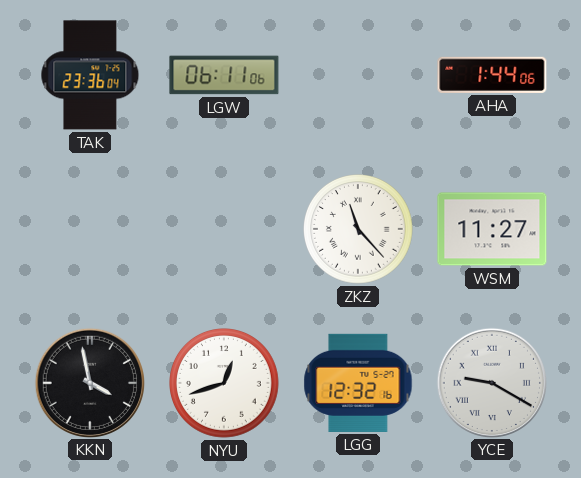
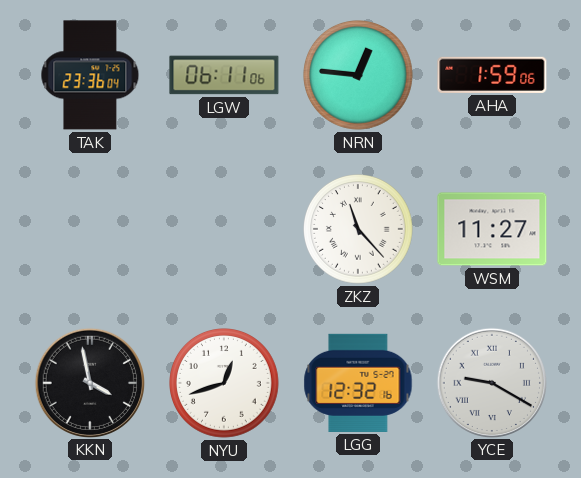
NRN: none -> 12:46
AHA: 1:44 -> 1:59
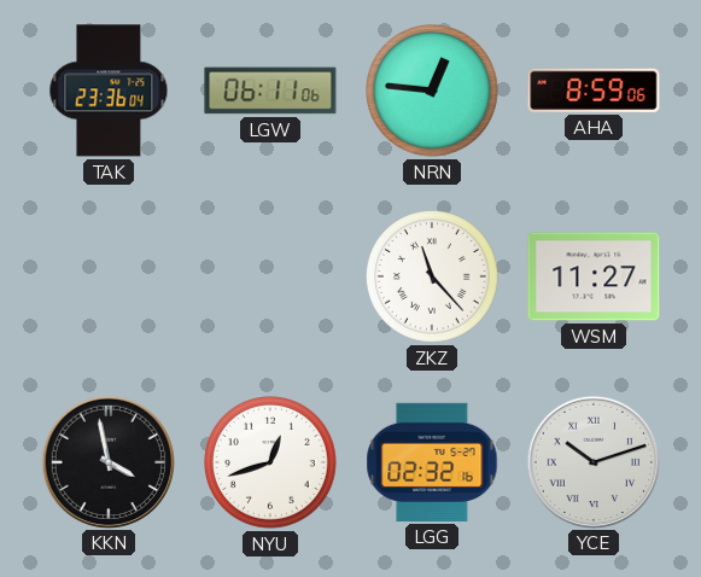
AHA: 1:59 -> 8:59
LGG: 12:32 -> 02:32
YCE: 9:20 -> 10:12
